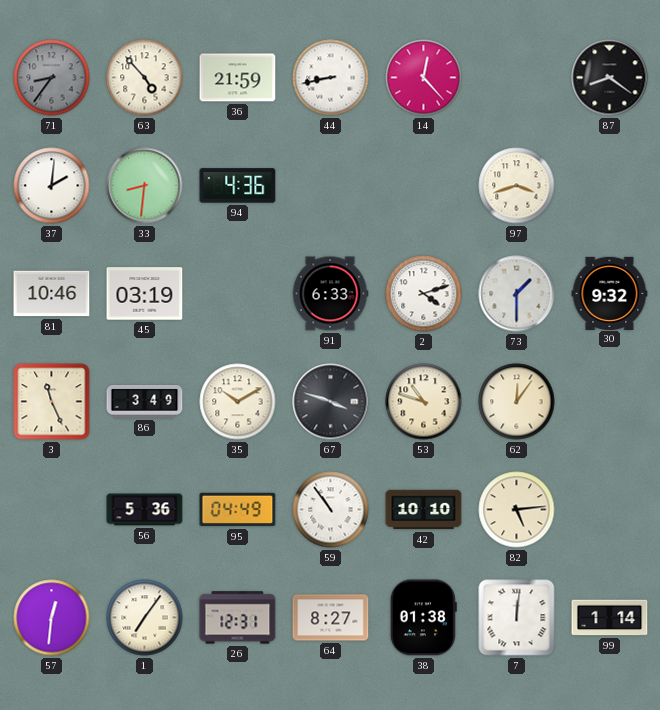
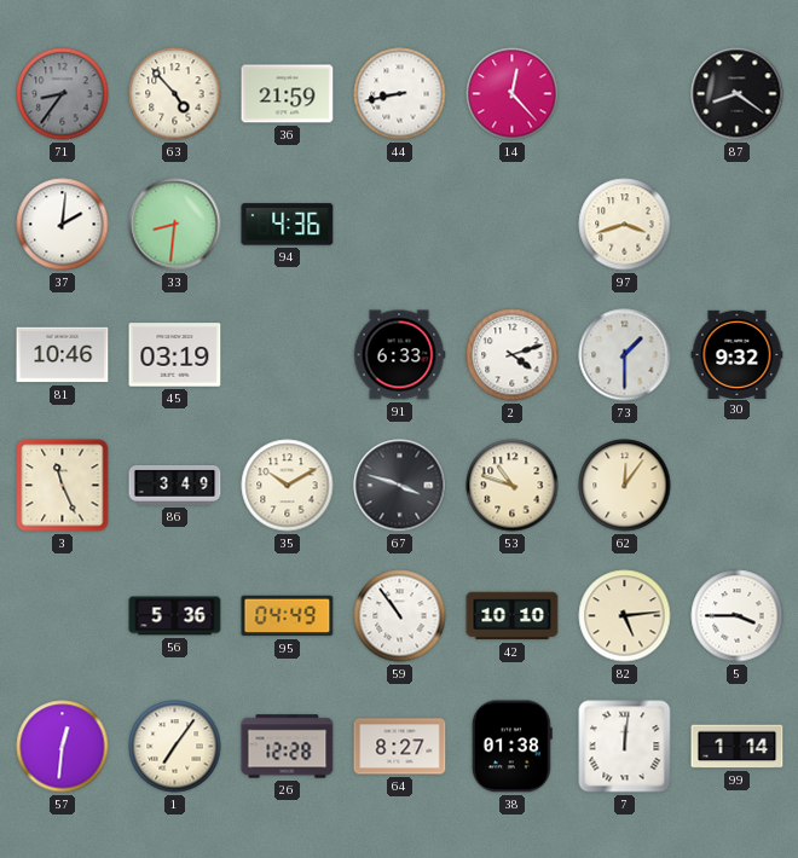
5: none -> 3:45
26: 12:31 -> 12:28
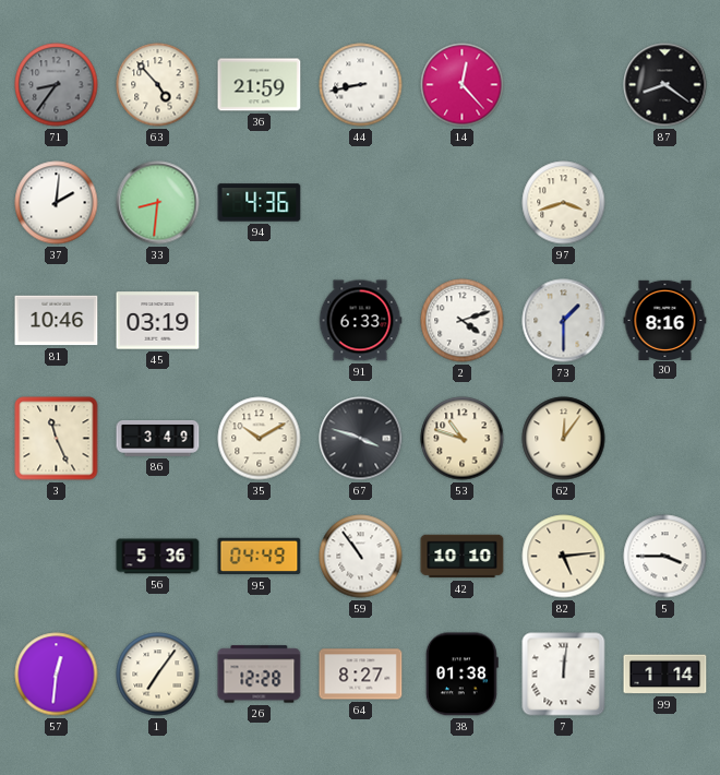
30: 9:32 -> 8:16
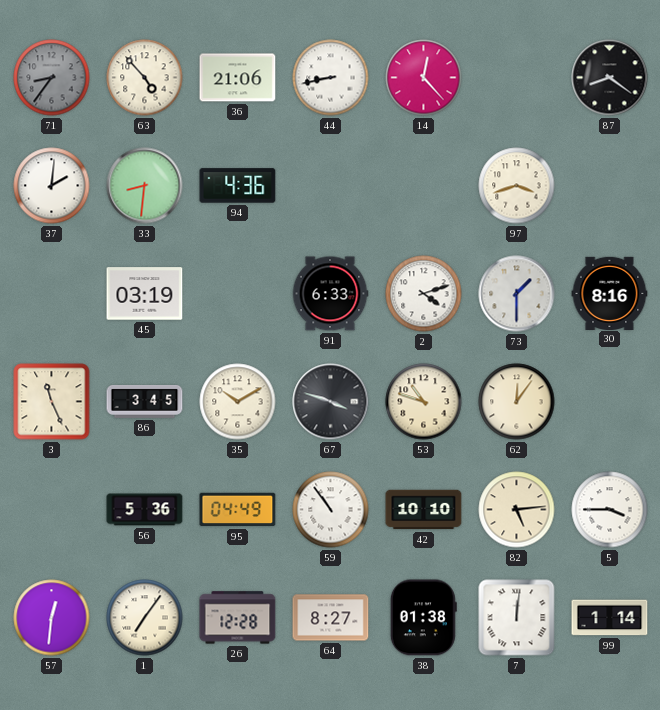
36: 21:59 -> 21:06
81: 10:46 -> none
86: 3:49 -> 3:45
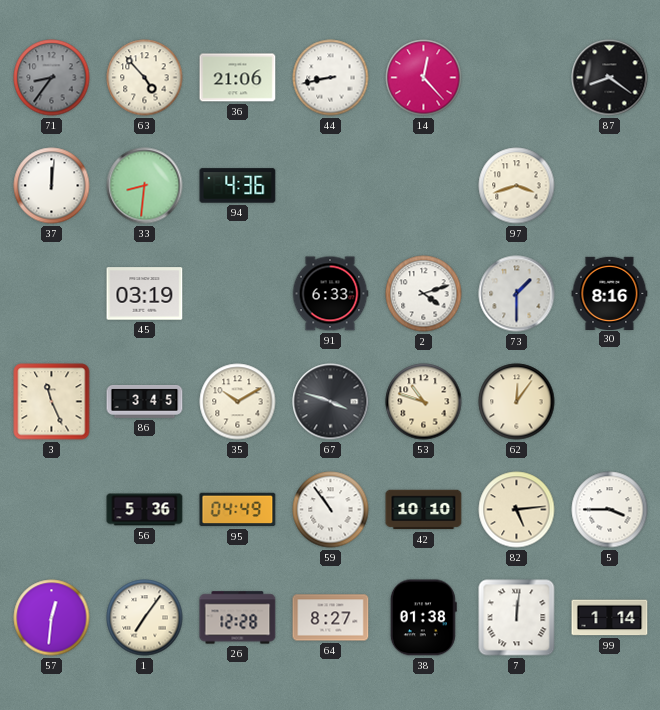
37: 2:01 -> 12:01
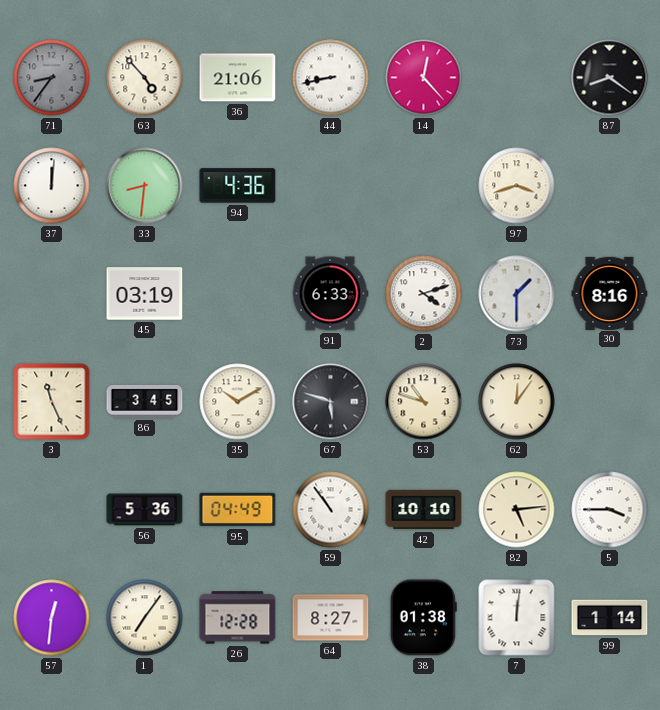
67: 3:48 -> 5:48
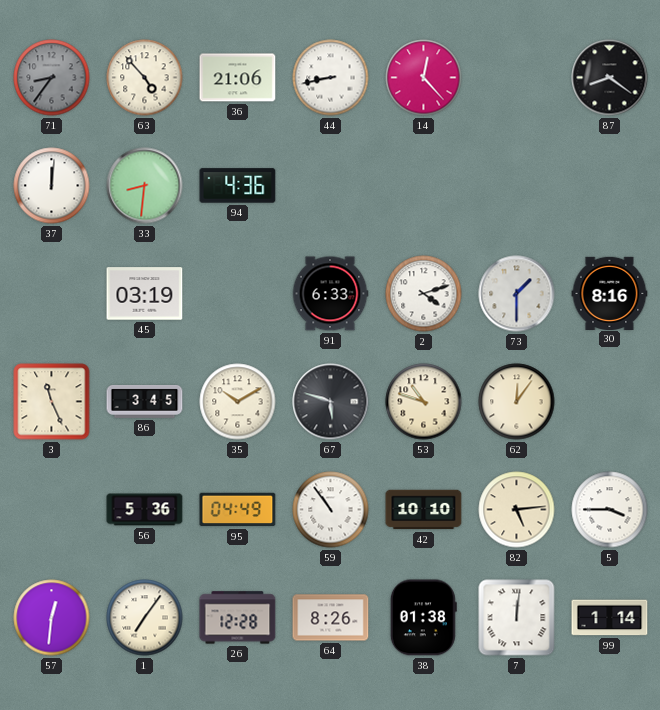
97: 3:42 -> none
64: 8:27 -> 8:26
